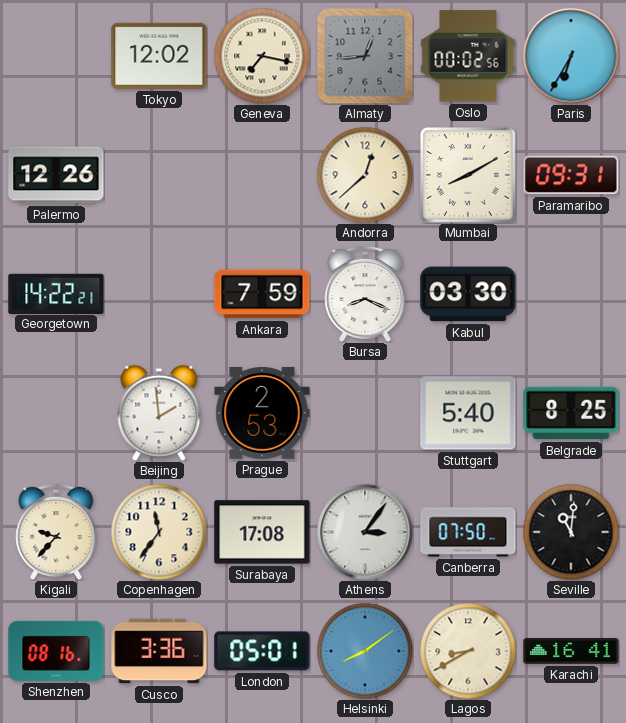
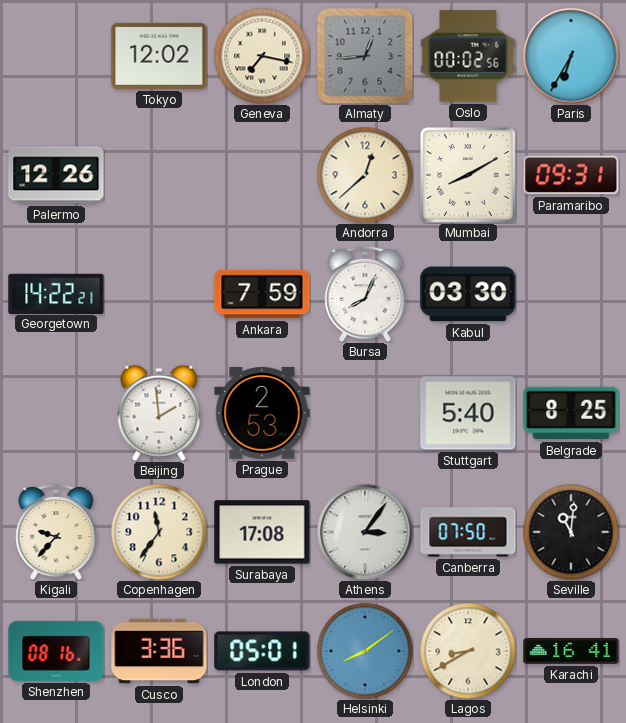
Bursa: 8:19 -> 8:04
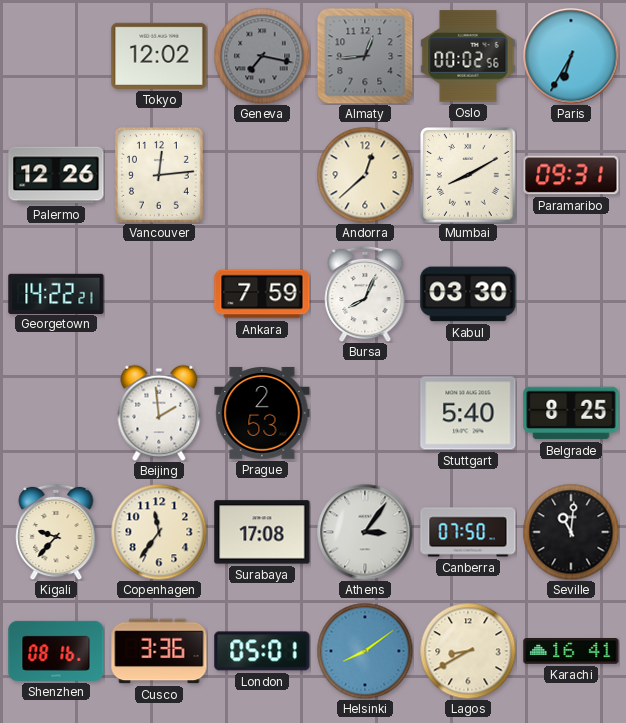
Geneva dial: cream -> grey
Vancouver: none -> 12:14
